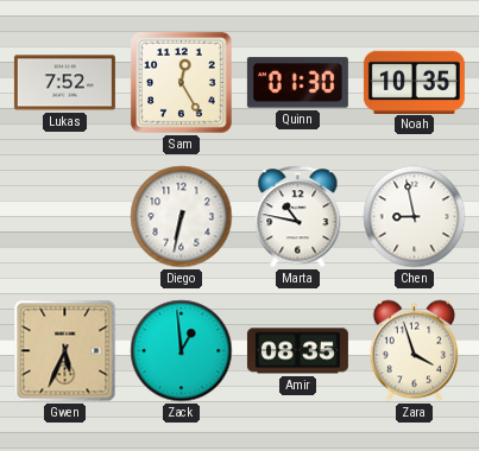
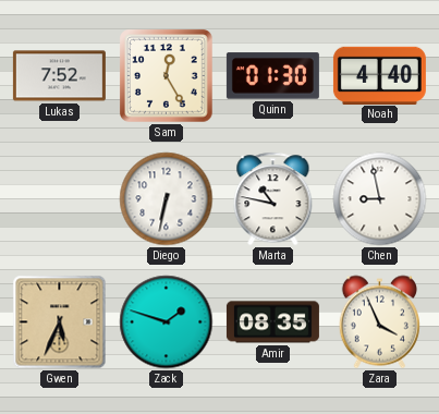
Noah: 10:35 -> 4:40
Zack: 12:59 -> 1:48
Zara: 3:57 -> 3:56
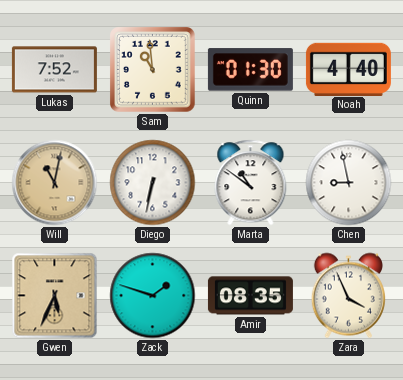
Sam: 12:25 -> 10:59
Will: none -> 11:02
Marta: 10:47 -> 10:51
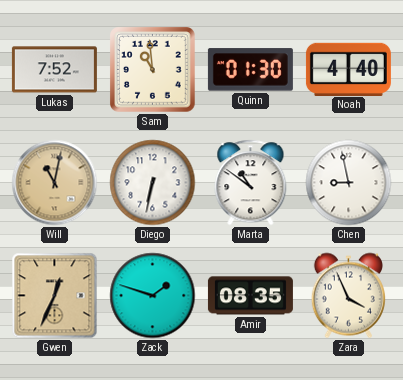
Gwen: 5:34 -> 12:34
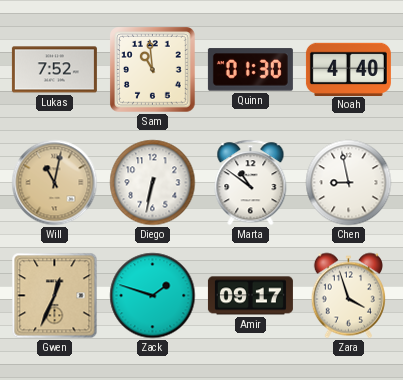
Amir: 08:35 -> 09:17
Zara: 3:56 -> 3:57
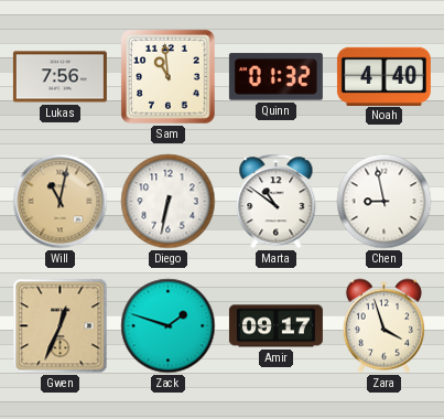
Lukas: 7:52 -> 7:56
Quinn: 01:30 -> 01:32
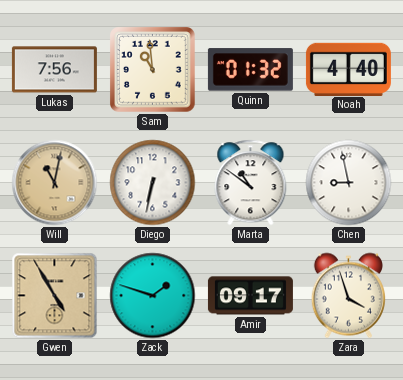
Gwen: 12:34 -> 4:55
